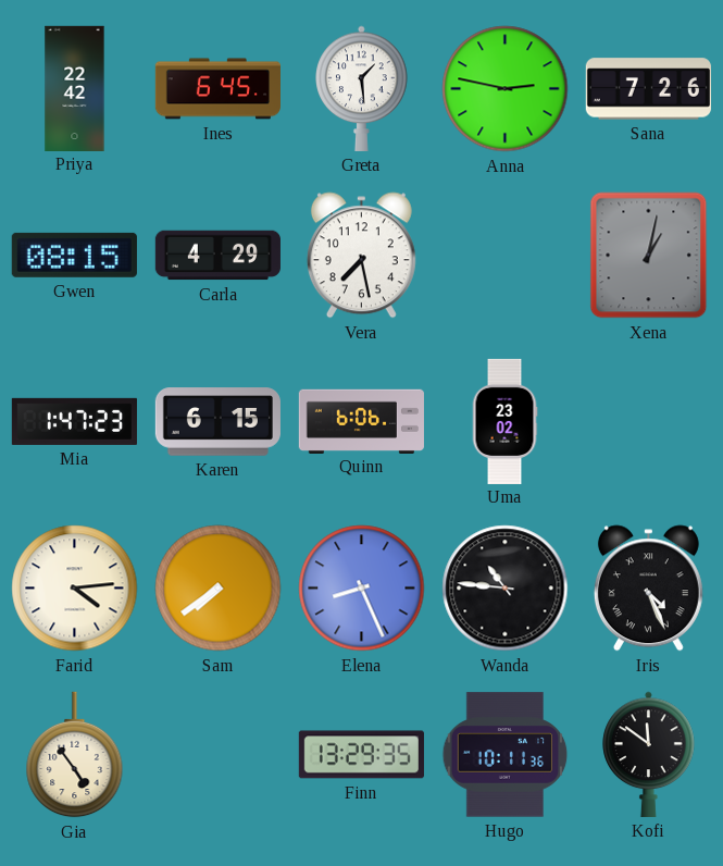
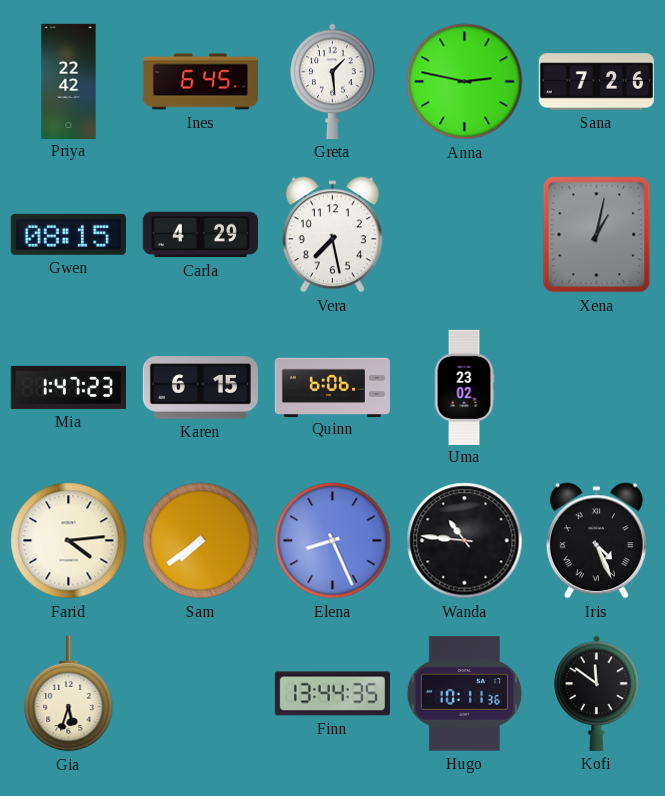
Gia: 4:54 -> 5:33
Finn: 13:29 -> 13:44
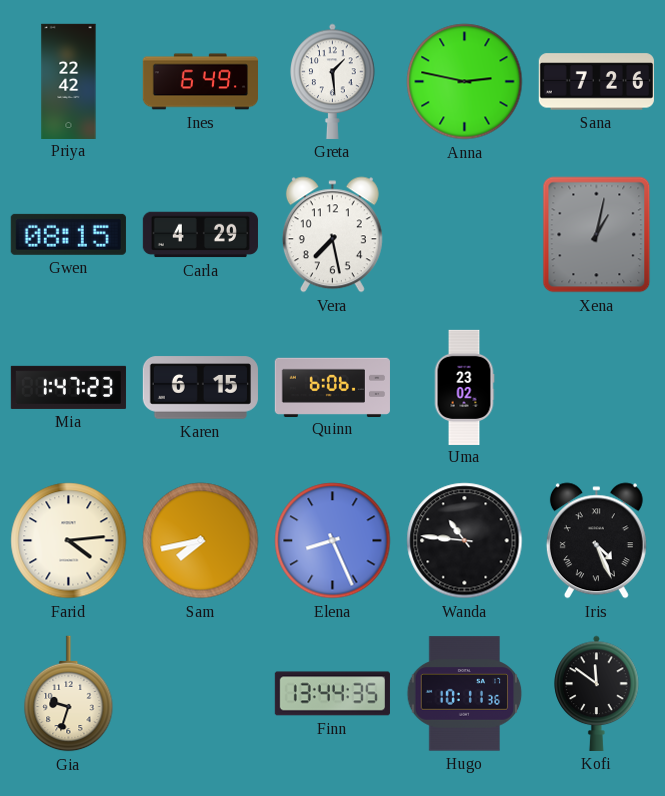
Ines: 6:45 -> 6:49
Sam: 7:39 -> 7:43
Gia: 5:33 -> 9:33
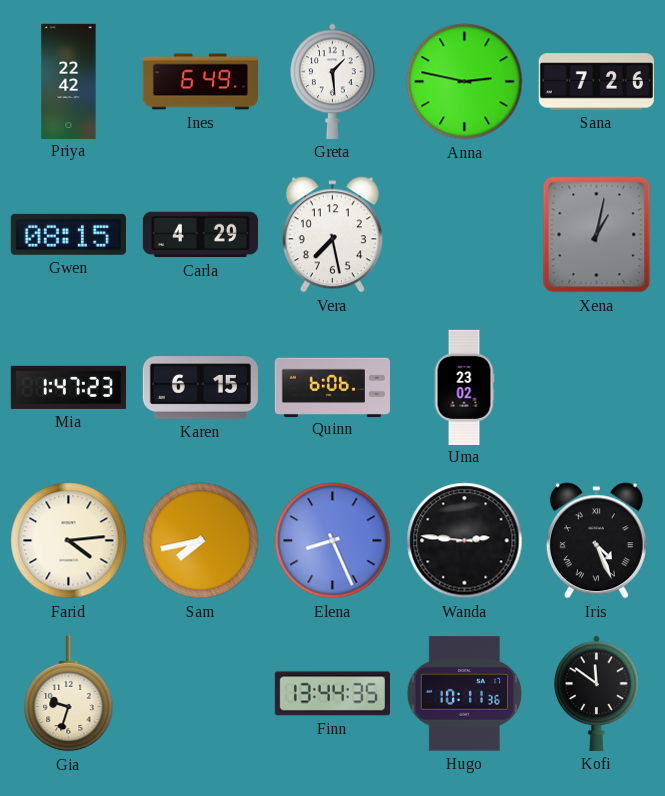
Wanda: 10:46 -> 2:46
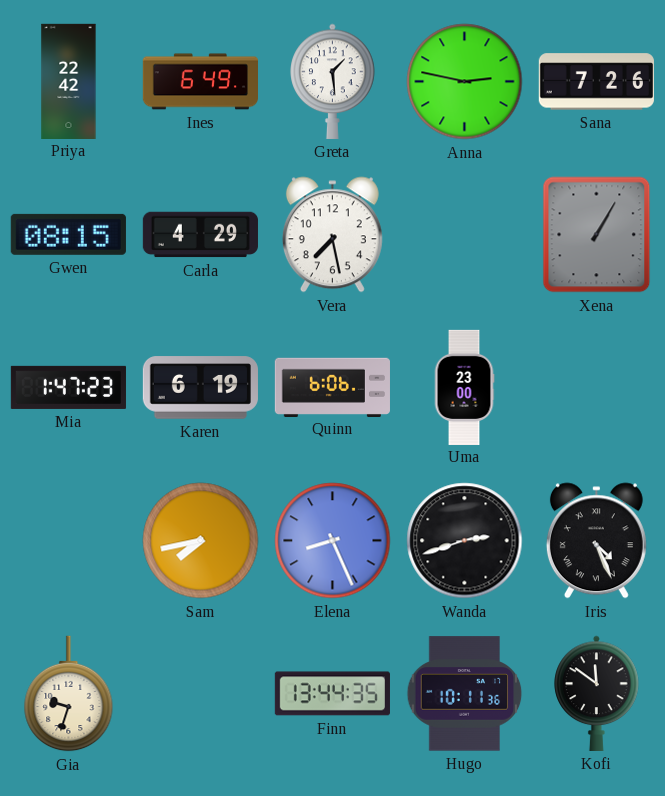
Xena: 1:02 -> 1:05
Karen: 6:15 -> 6:19
Uma: 23:02 -> 23:00
Farid: 4:14 -> none
Wanda: 2:46 -> 2:42
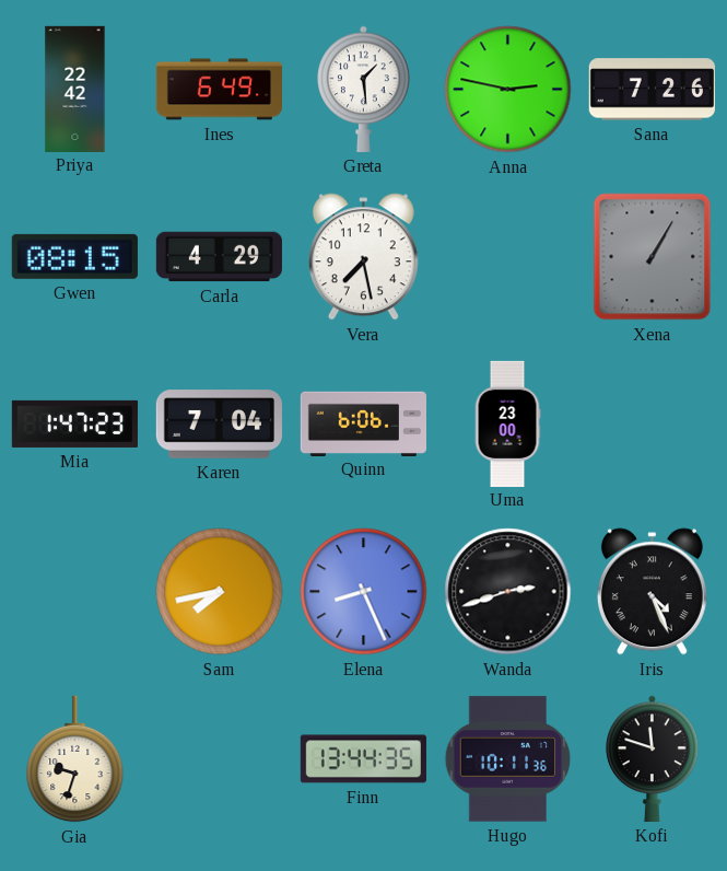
Karen: 6:19 -> 7:04
Kofi: 11:51 -> 11:48
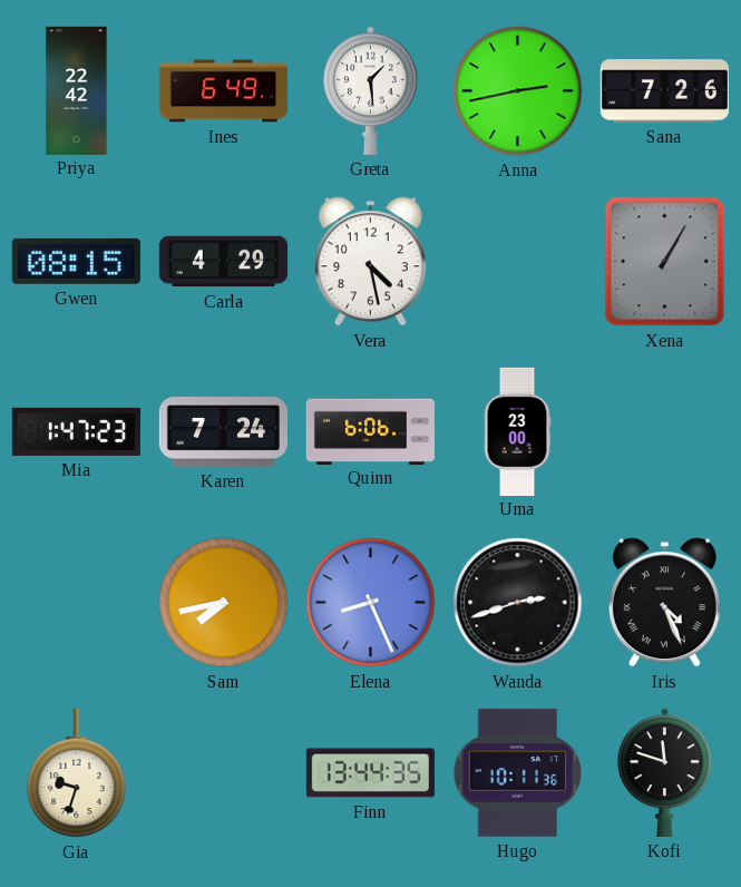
Anna: 2:47 -> 2:43
Vera: 7:28 -> 4:28
Karen: 7:04 -> 7:24
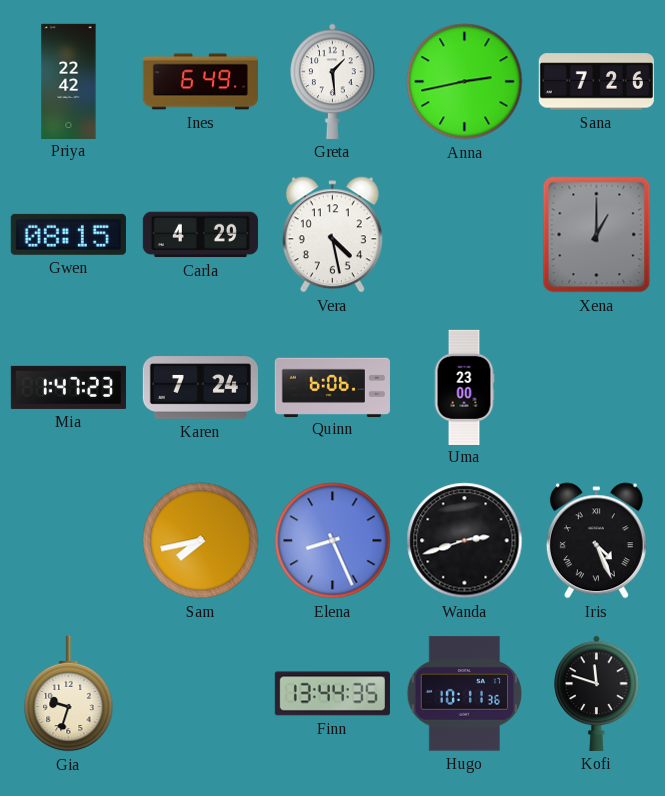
Xena: 1:05 -> 1:00
